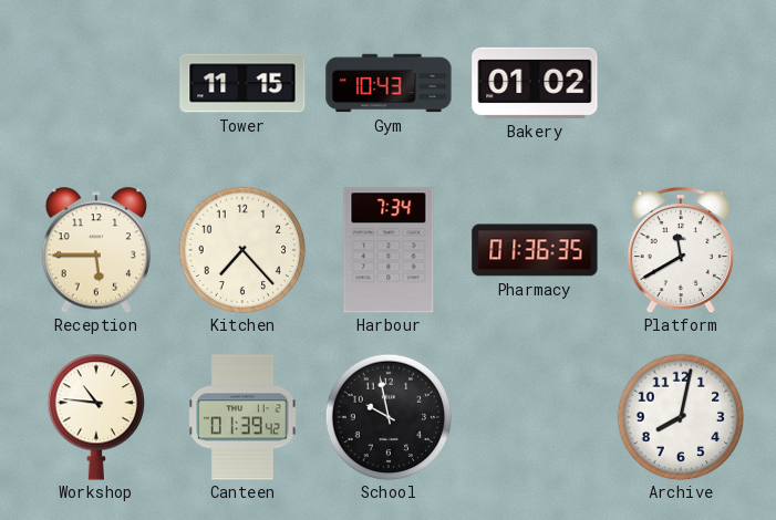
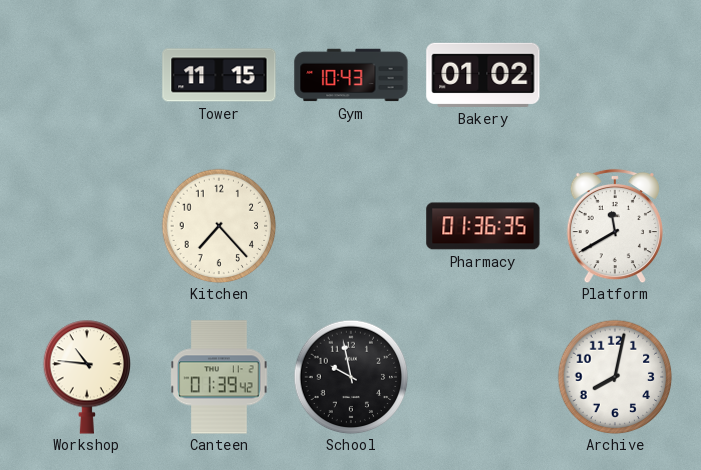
Reception: 5:45 -> none
Harbour: 7:34 -> none
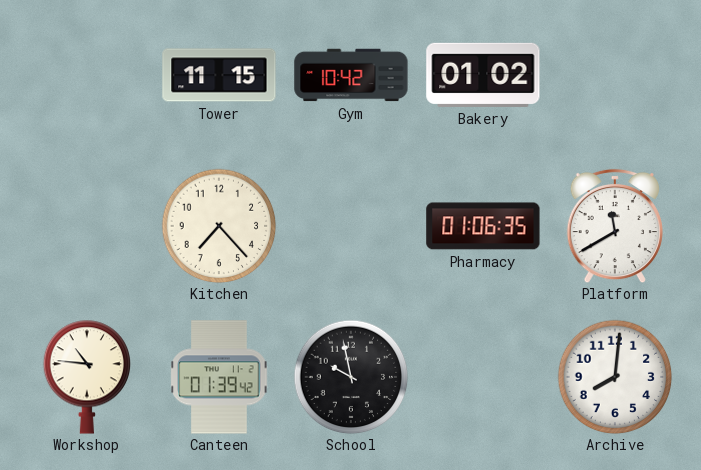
Gym: 10:43 -> 10:42
Pharmacy: 01:36 -> 01:06
Archive: 8:02 -> 8:01
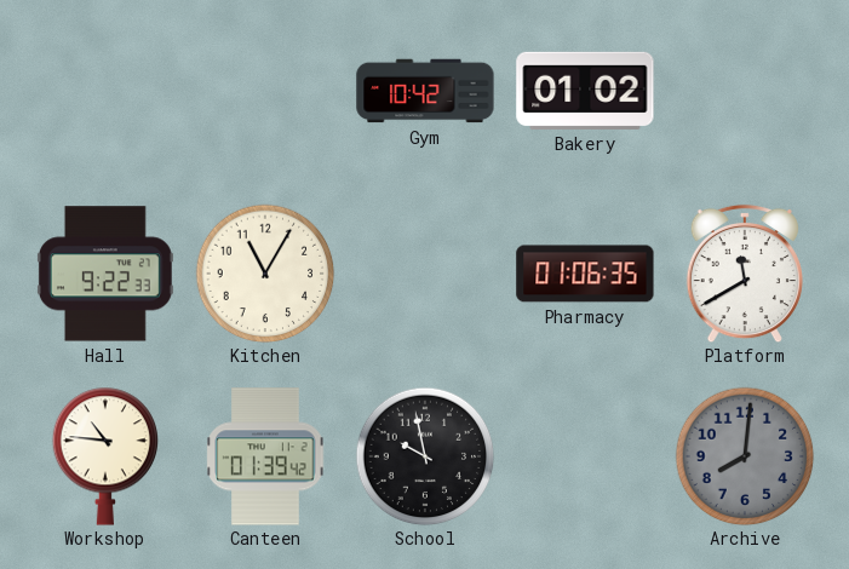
Tower: 11:15 -> none
Hall: none -> 9:22
Kitchen: 7:23 -> 11:05
Archive dial: white -> grey
